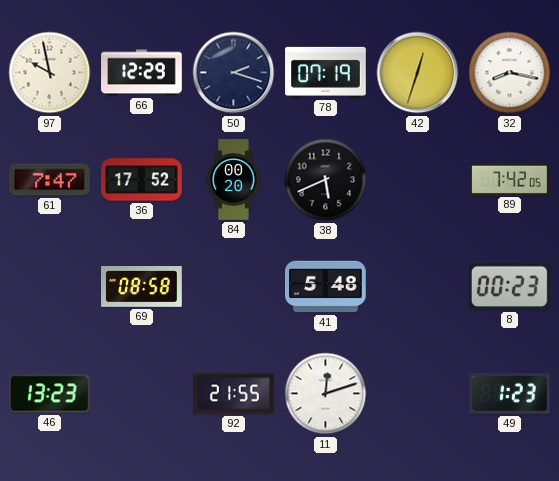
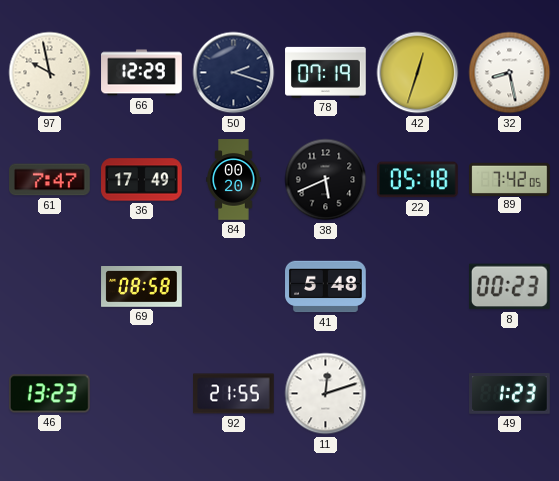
32: 8:17 -> 8:28
36: 17:52 -> 17:49
22: none -> 05:18
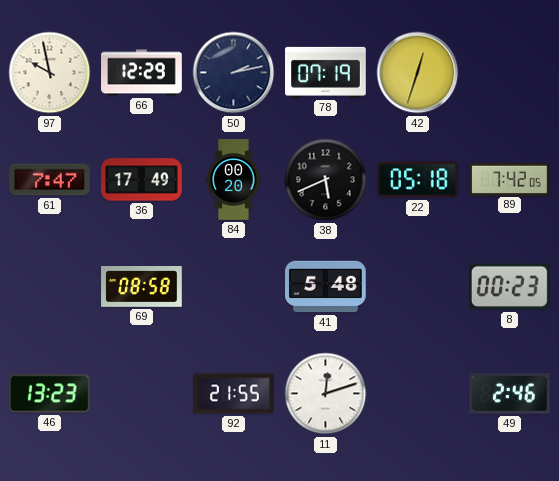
50: 2:18 -> 2:13
32: 8:28 -> none
49: 1:23 -> 2:46
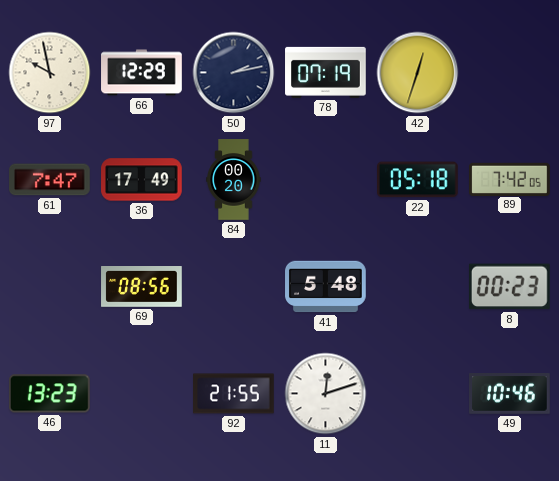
38: 5:41 -> none
69: 08:58 -> 08:56
49: 2:46 -> 10:46
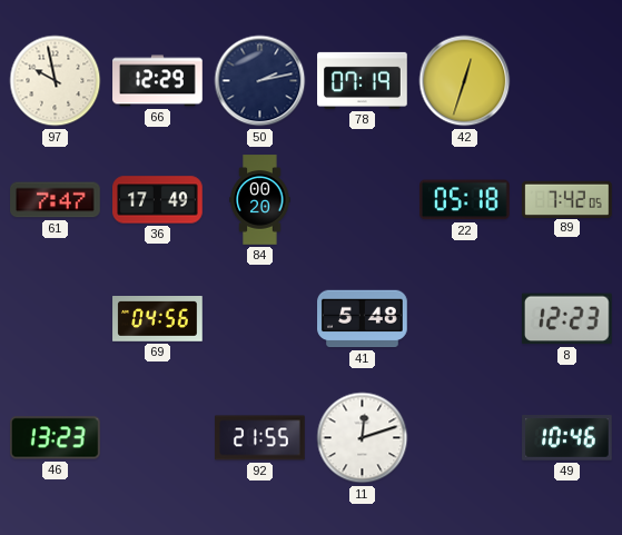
69: 08:56 -> 04:56
8: 00:23 -> 12:23
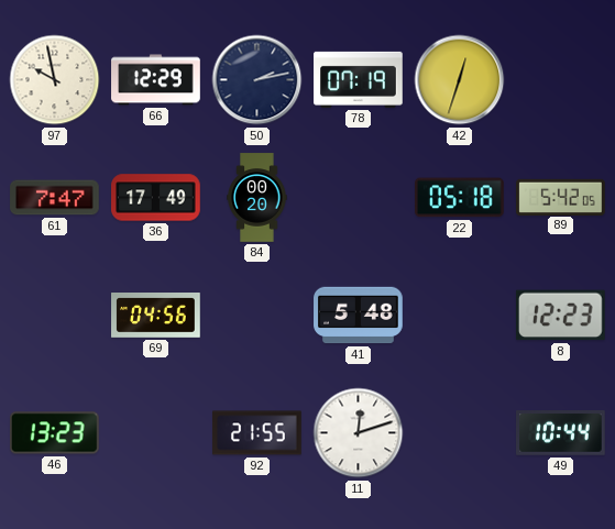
89: 7:42 -> 5:42
49: 10:46 -> 10:44
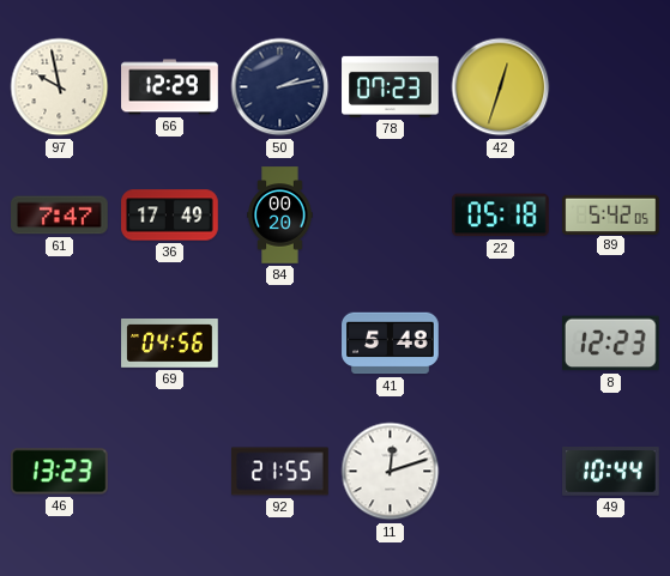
78: 07:19 -> 07:23
